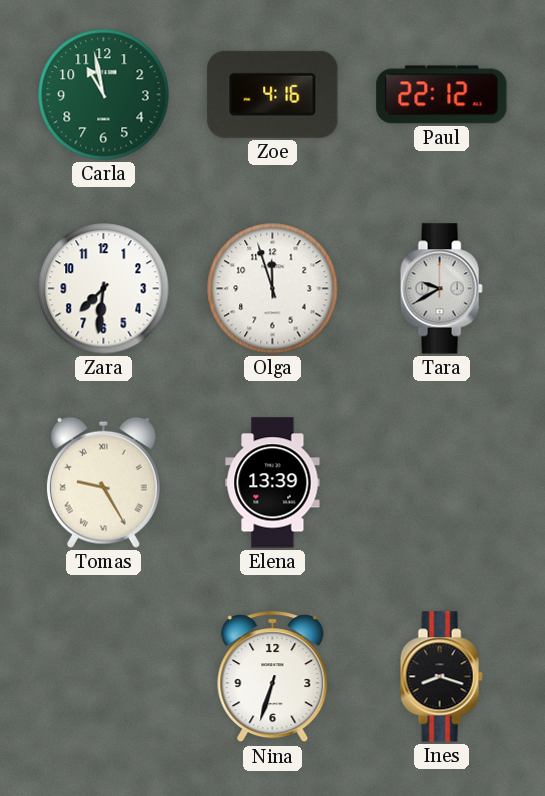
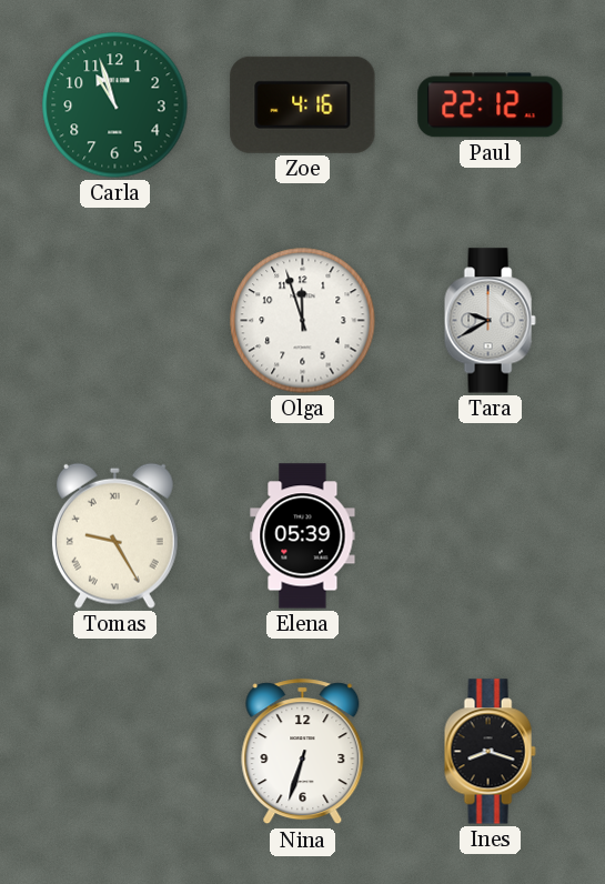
Carla: 10:58 -> 10:57
Zara: 7:31 -> none
Elena: 13:39 -> 05:39
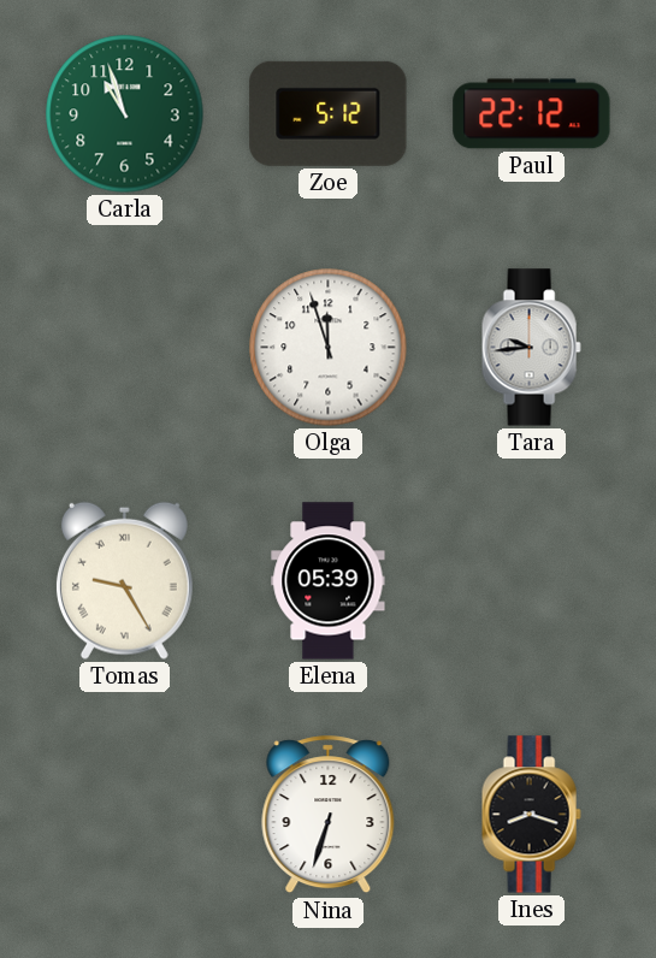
Zoe: 4:16 -> 5:12
Tara: 9:40 -> 9:44
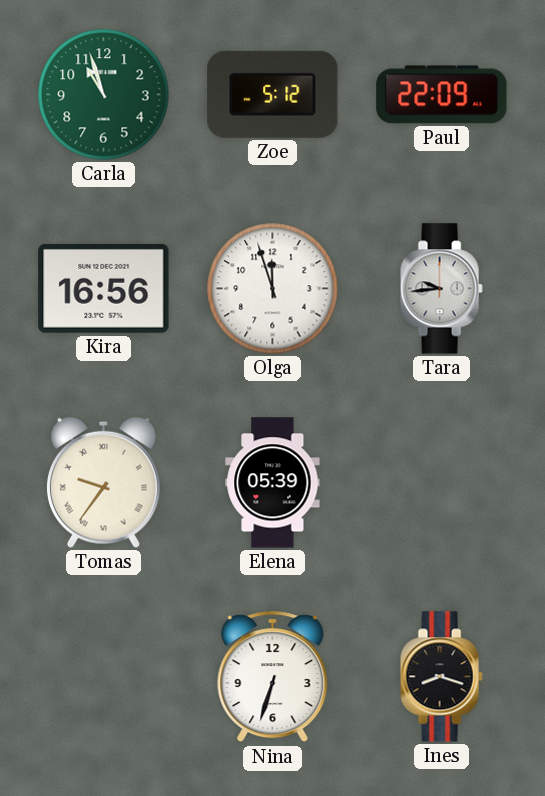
Paul: 22:12 -> 22:09
Kira: none -> 16:56
Tomas: 9:25 -> 9:36
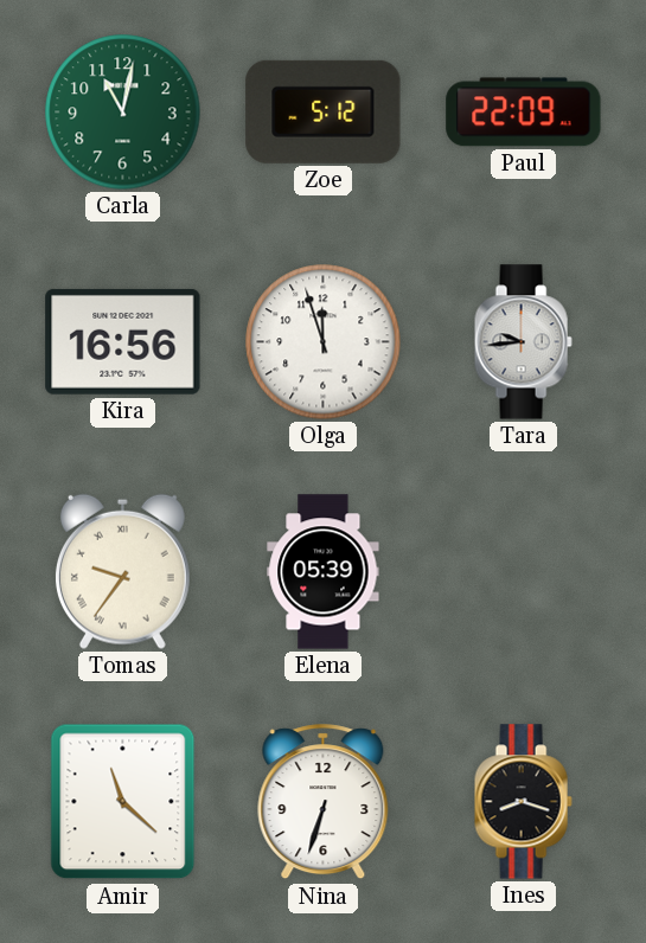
Carla: 10:57 -> 11:02
Amir: none -> 11:22
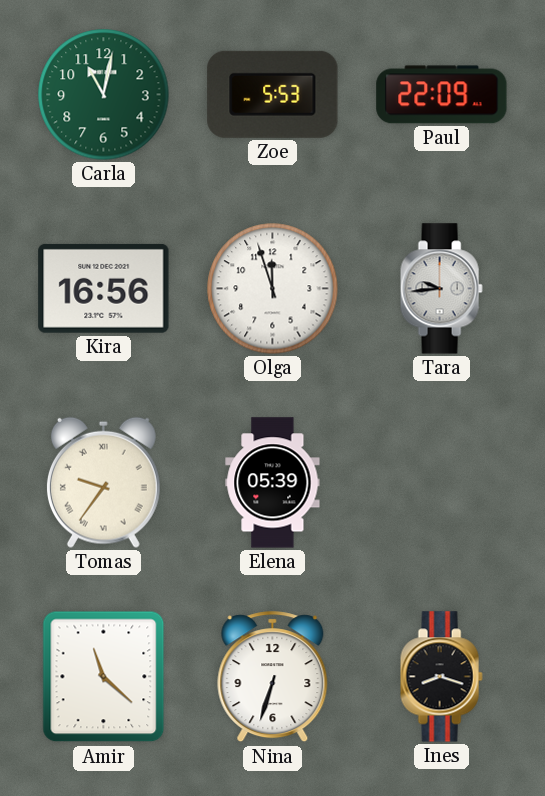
Zoe: 5:12 -> 5:53
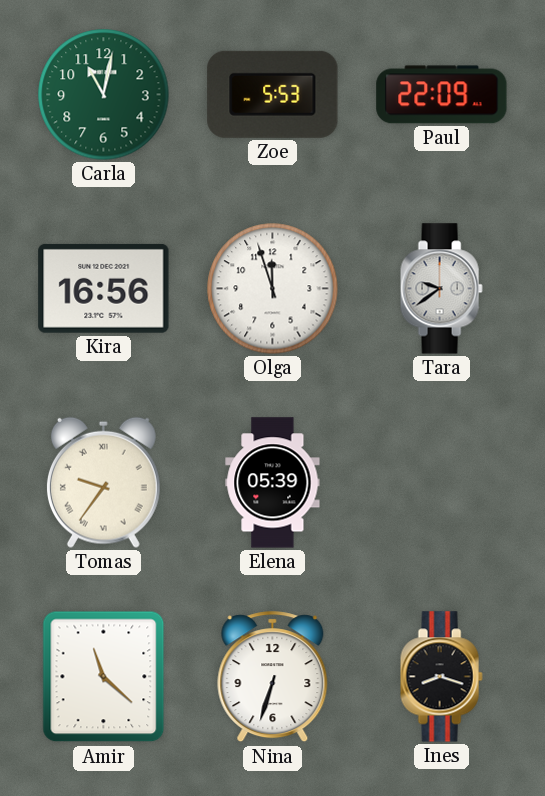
Tara: 9:44 -> 9:39
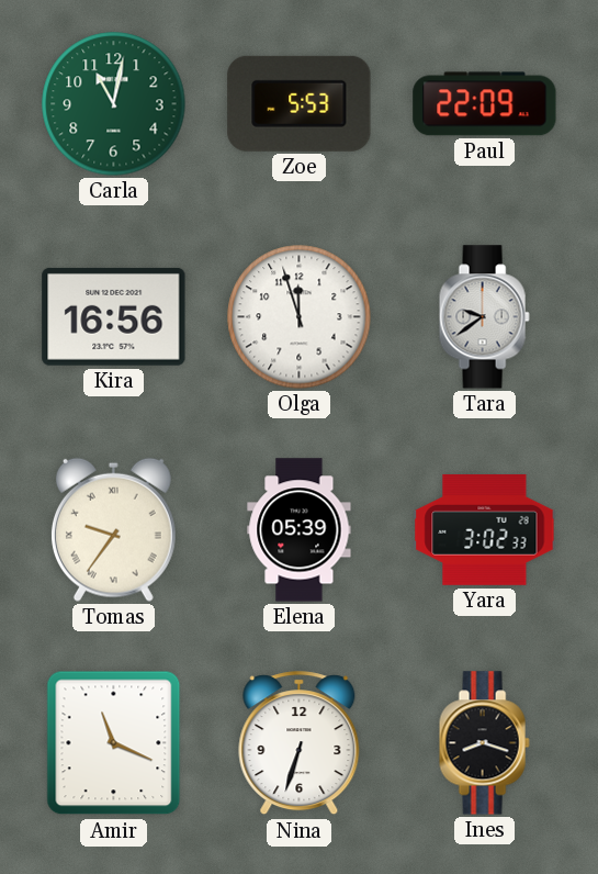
Yara: none -> 3:02
Amir: 11:22 -> 11:19
